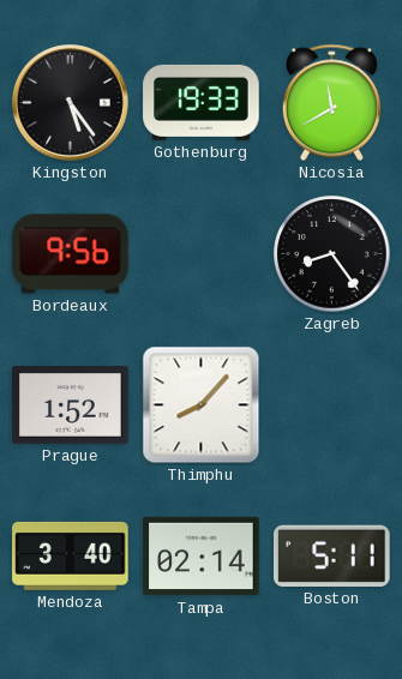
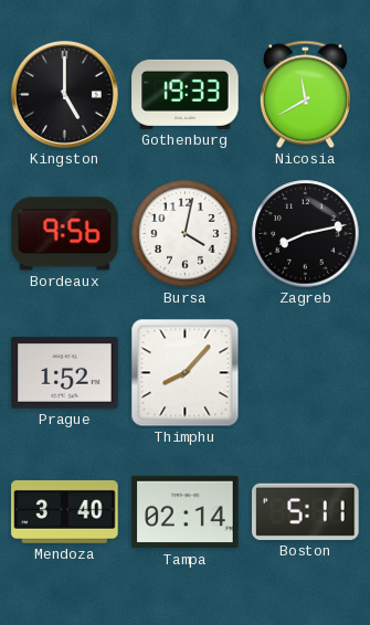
Kingston: 5:24 -> 5:00
Bursa: none -> 4:02
Zagreb: 8:24 -> 8:13
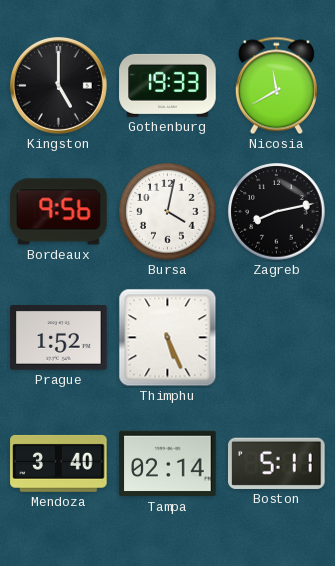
Thimphu: 8:07 -> 5:26
